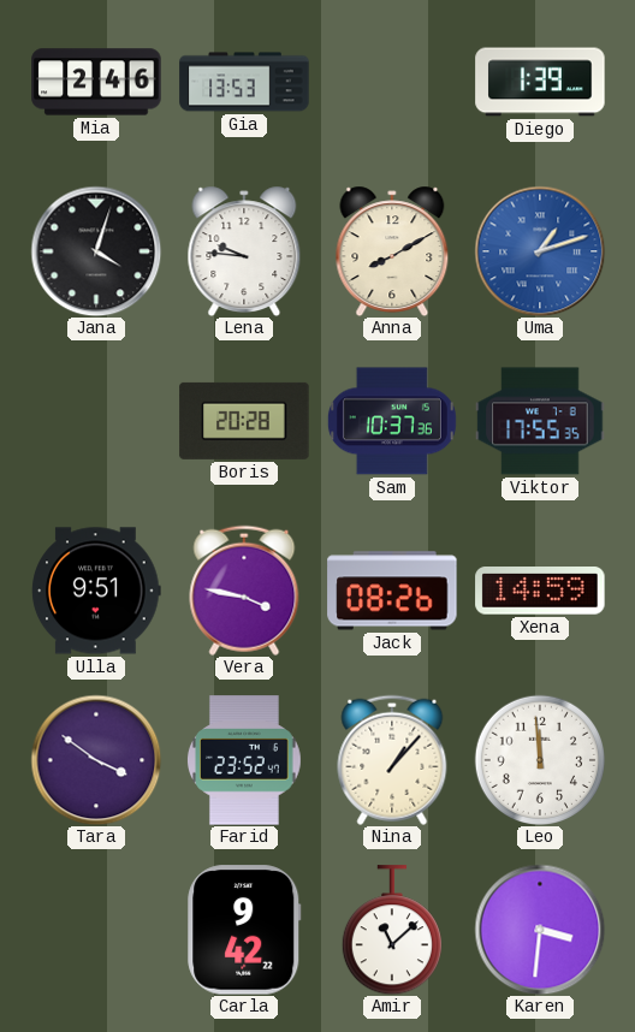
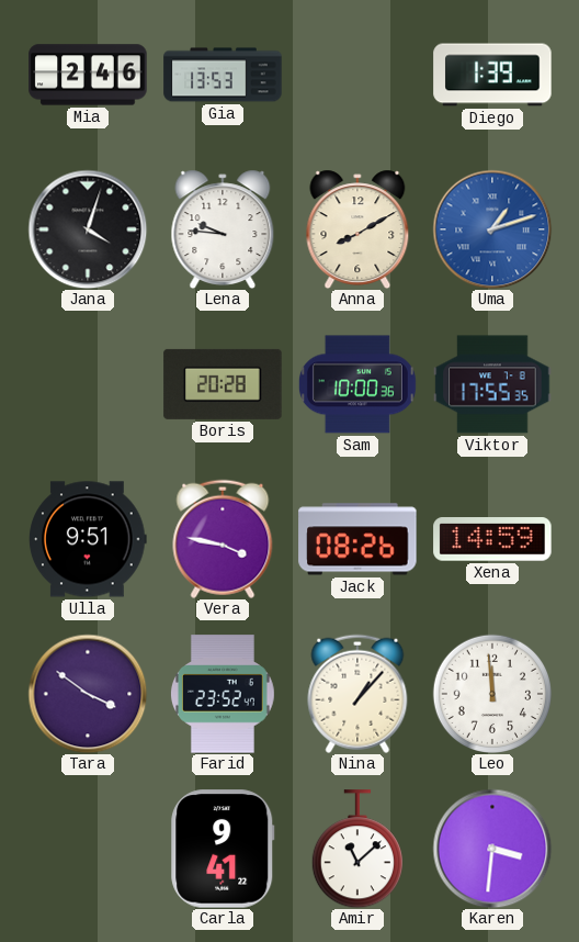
Sam: 10:37 -> 10:00
Carla: 9:42 -> 9:41
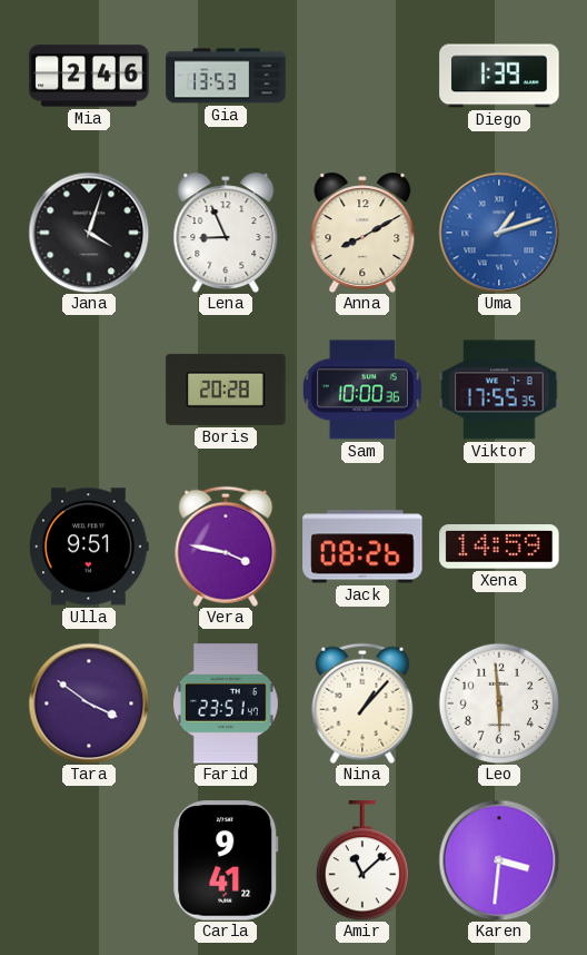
Lena: 9:46 -> 8:56
Farid: 23:52 -> 23:51
Leo: 11:59 -> 5:59
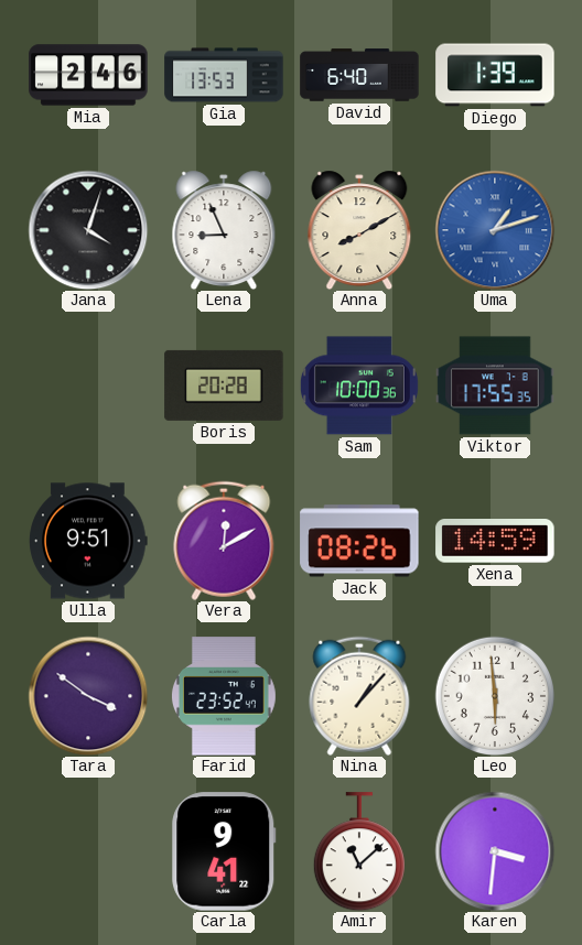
David: none -> 6:40
Vera: 3:47 -> 12:10
Farid: 23:51 -> 23:52
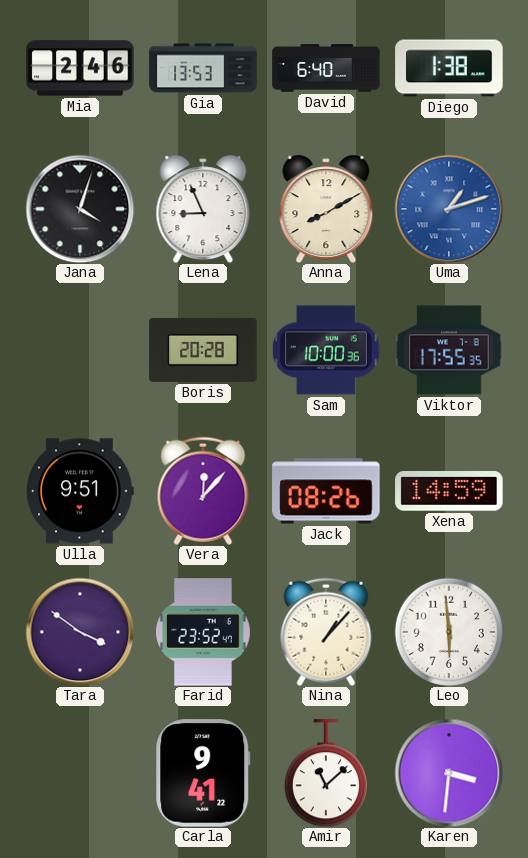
Diego: 1:39 -> 1:38
Vera: 12:10 -> 12:07
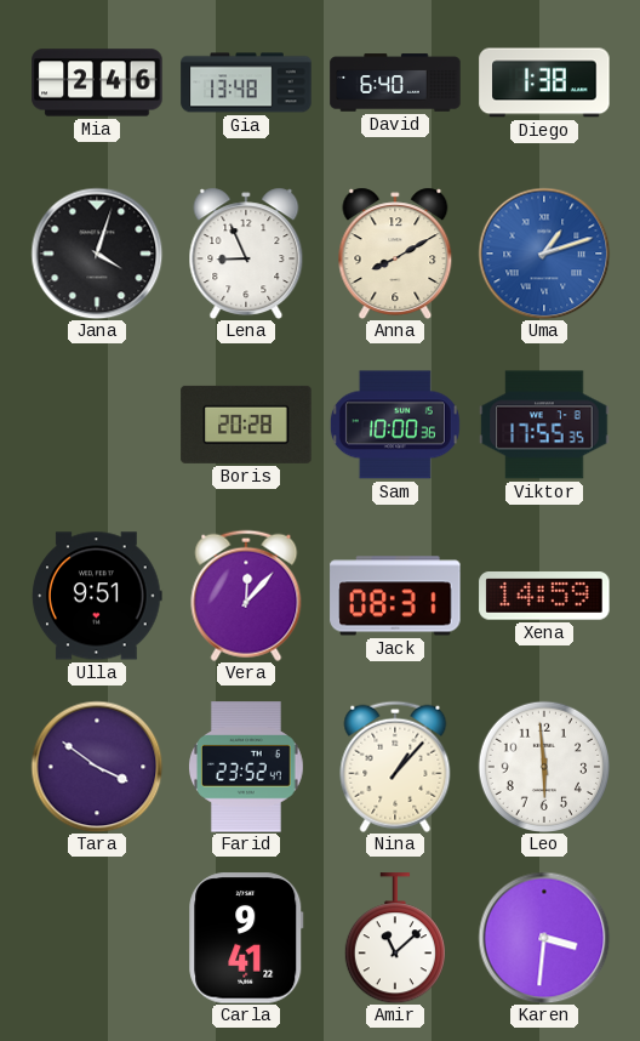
Gia: 13:53 -> 13:48
Jack: 08:26 -> 08:31
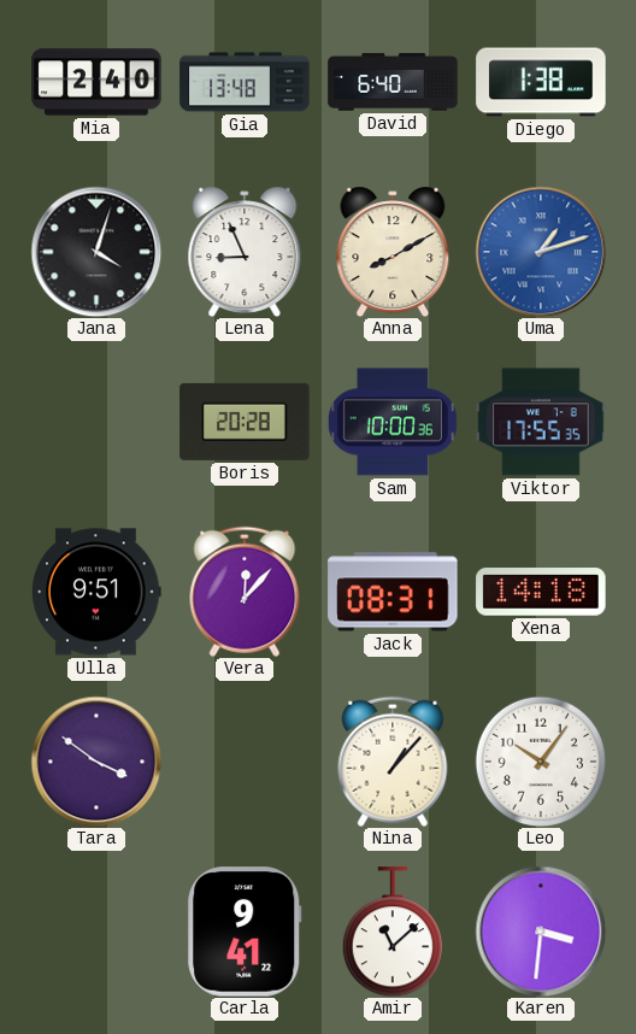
Mia: 2:46 -> 2:40
Xena: 14:59 -> 14:18
Farid: 23:52 -> none
Leo: 5:59 -> 10:06
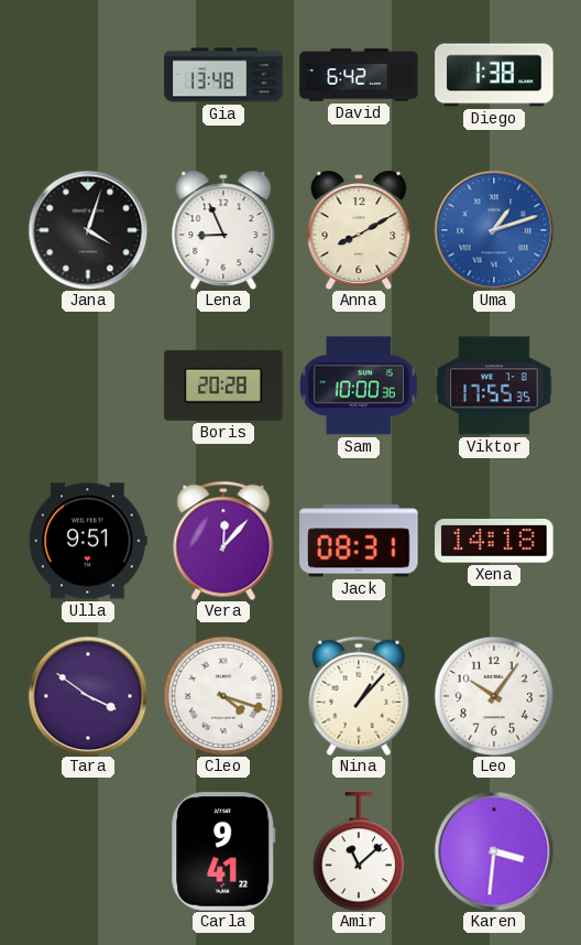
Mia: 2:40 -> none
David: 6:40 -> 6:42
Cleo: none -> 4:18
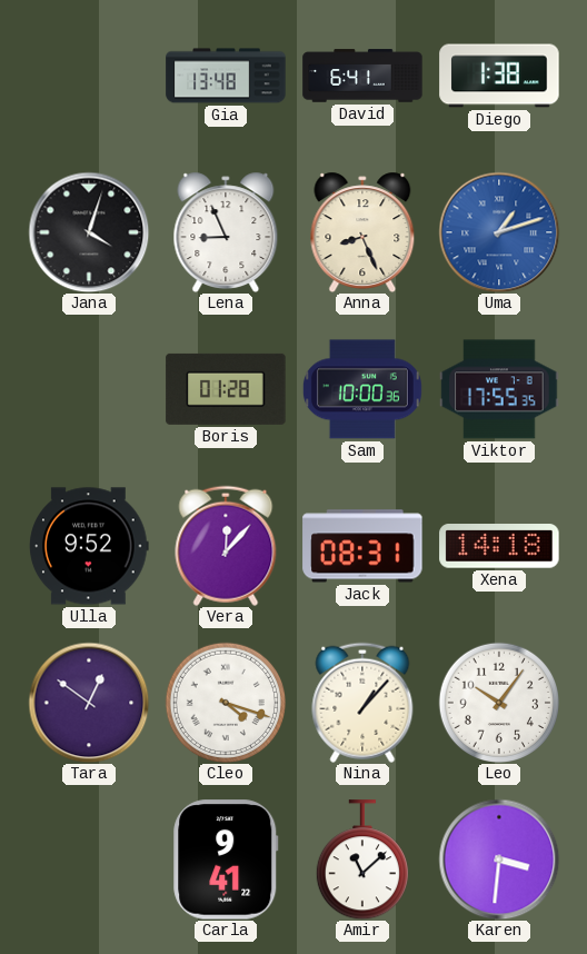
David: 6:42 -> 6:41
Anna: 8:10 -> 8:26
Boris: 20:28 -> 01:28
Ulla: 9:51 -> 9:52
Tara: 3:51 -> 12:51
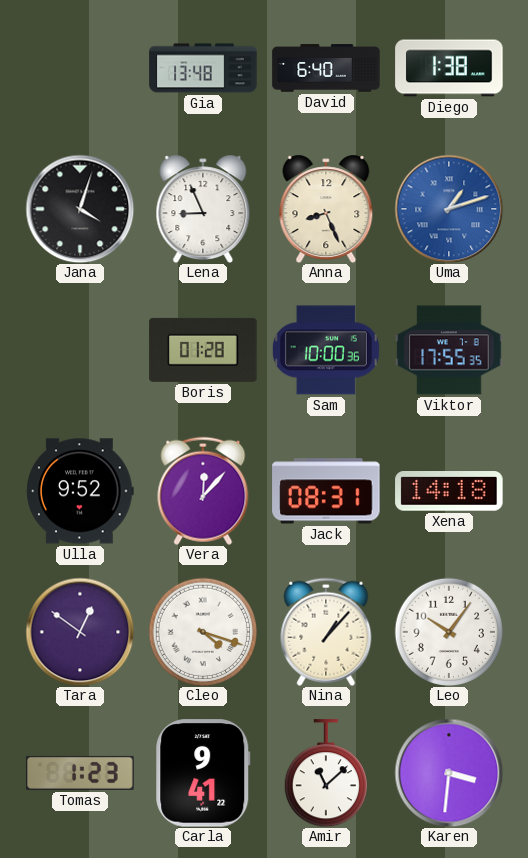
David: 6:41 -> 6:40
Tomas: none -> 1:23
